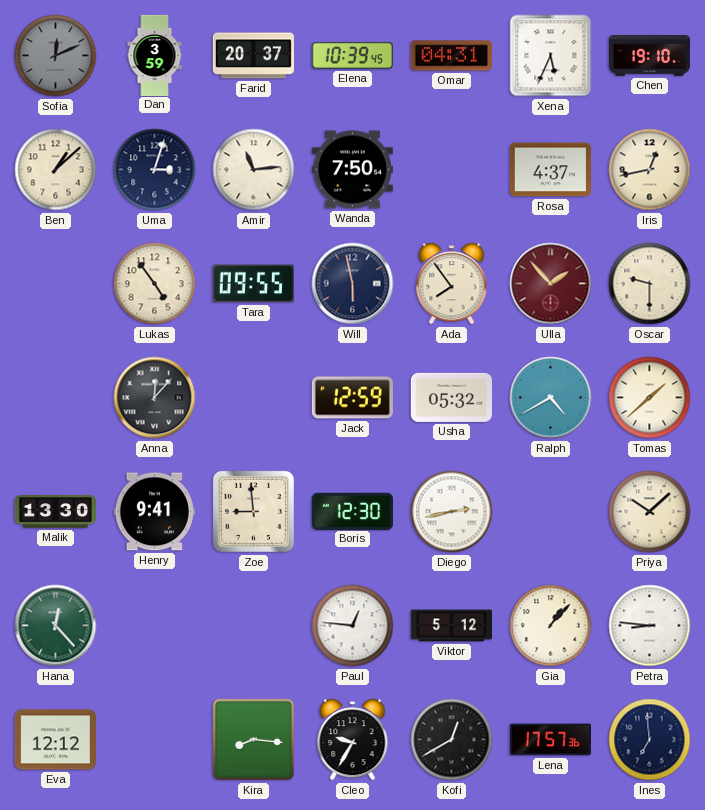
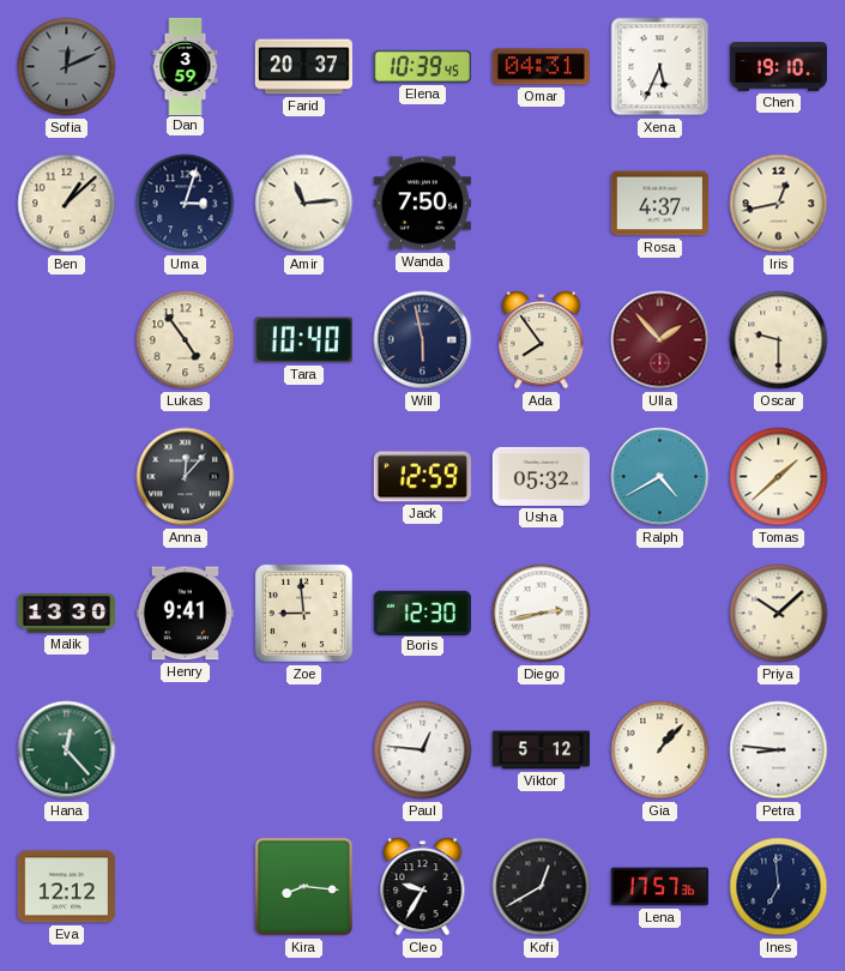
Tara: 09:55 -> 10:40
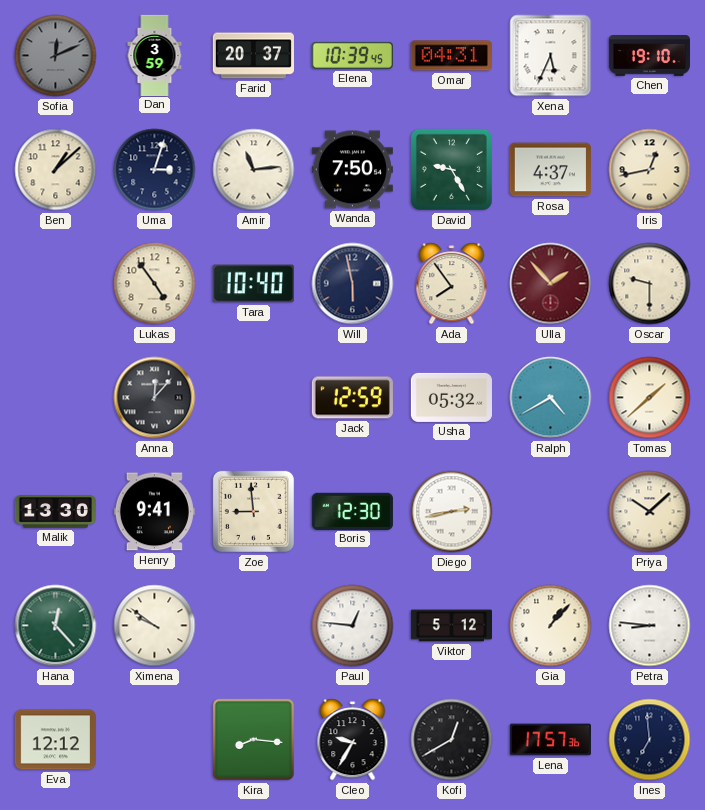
David: none -> 9:25
Ximena: none -> 9:51
